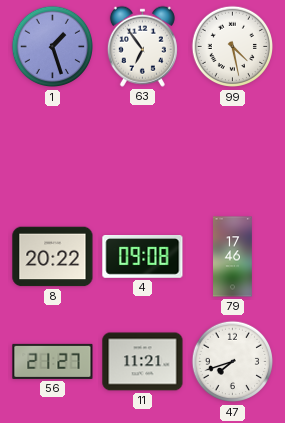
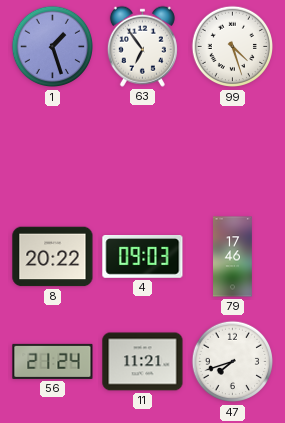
99: 4:28 -> 4:27
4: 09:08 -> 09:03
56: 21:27 -> 21:24
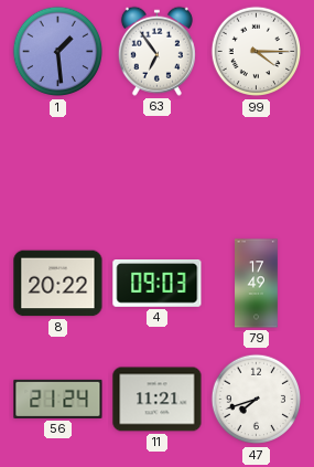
1: 1:27 -> 1:29
99: 4:27 -> 4:15
79: 17:46 -> 17:49
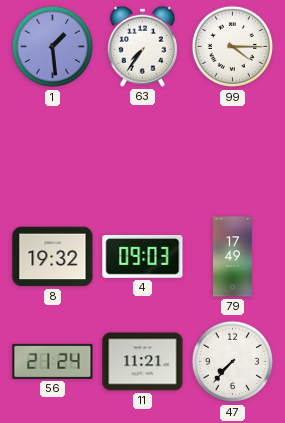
63: 6:54 -> 7:36
8: 20:22 -> 19:32
47: 7:42 -> 7:37
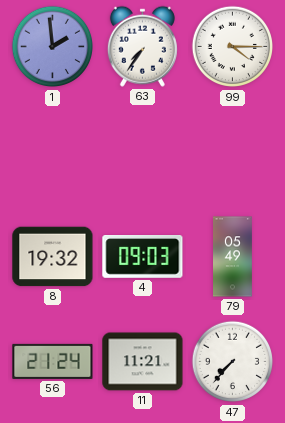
1: 1:29 -> 1:59
79: 17:49 -> 05:49
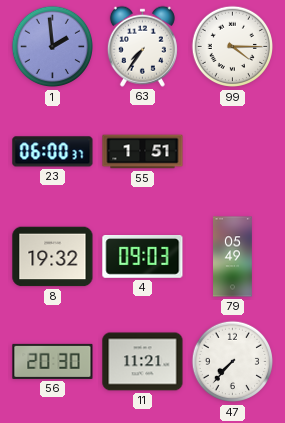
23: none -> 06:00
55: none -> 1:51
56: 21:24 -> 20:30
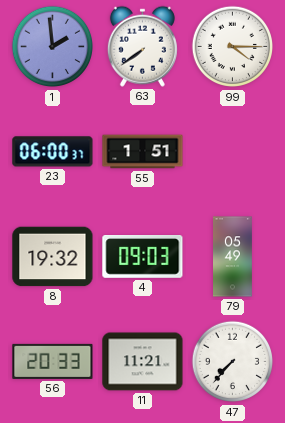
63: 7:36 -> 7:39
56: 20:30 -> 20:33
